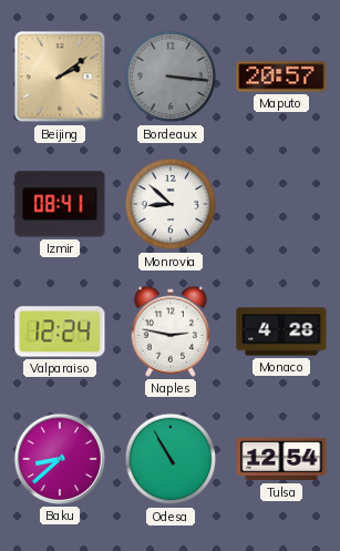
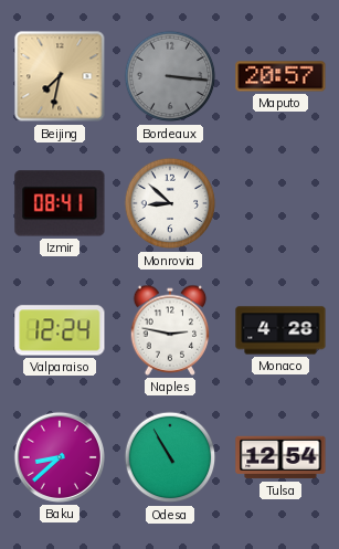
Beijing: 2:09 -> 7:32
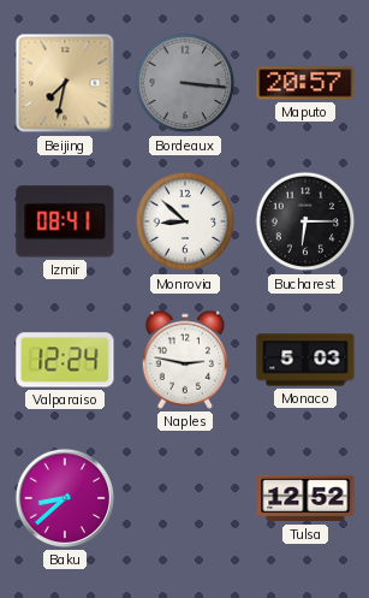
Bucharest: none -> 6:15
Monaco: 4:28 -> 5:03
Odesa: 10:55 -> none
Tulsa: 12:54 -> 12:52
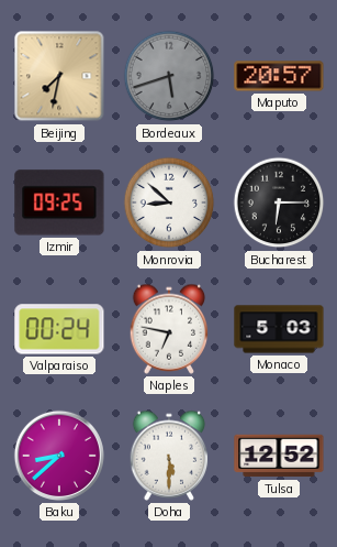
Bordeaux: 3:16 -> 5:42
Izmir: 08:41 -> 09:25
Valparaiso: 12:24 -> 00:24
Naples: 2:47 -> 6:47
Doha: none -> 5:30
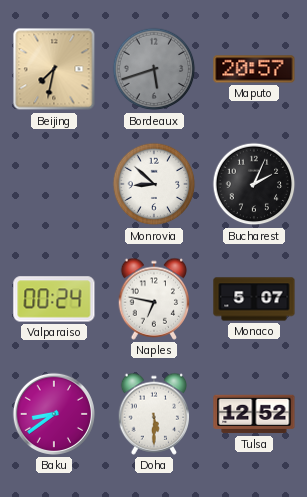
Izmir: 09:25 -> none
Bucharest: 6:15 -> 2:04
Monaco: 5:03 -> 5:07
Baku: 8:38 -> 8:39
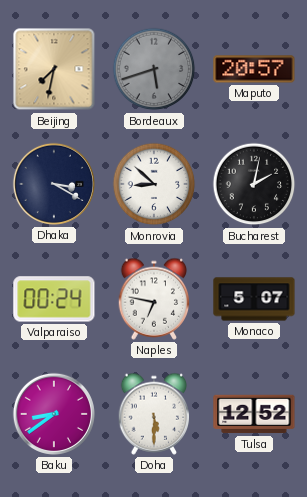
Dhaka: none -> 3:20
Bucharest: 2:04 -> 2:02
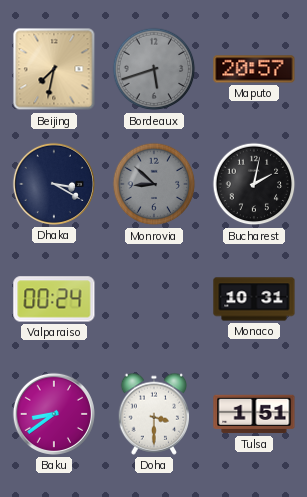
Monrovia dial: white -> grey
Naples: 6:47 -> none
Monaco: 5:07 -> 10:31
Doha: 5:30 -> 3:30
Tulsa: 12:52 -> 1:51
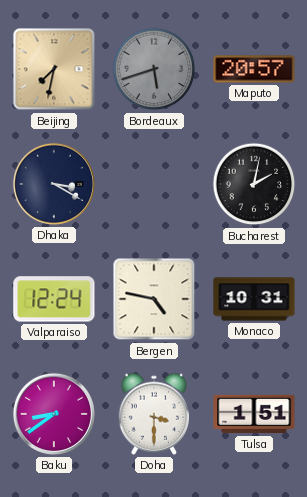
Monrovia: 8:52 -> none
Valparaiso: 00:24 -> 12:24
Bergen: none -> 4:47
